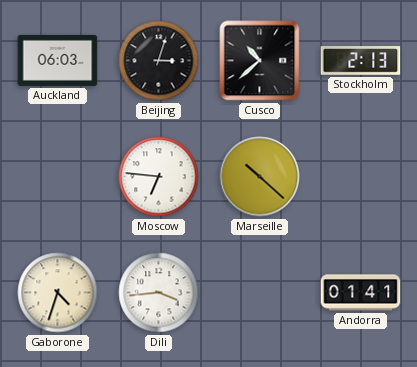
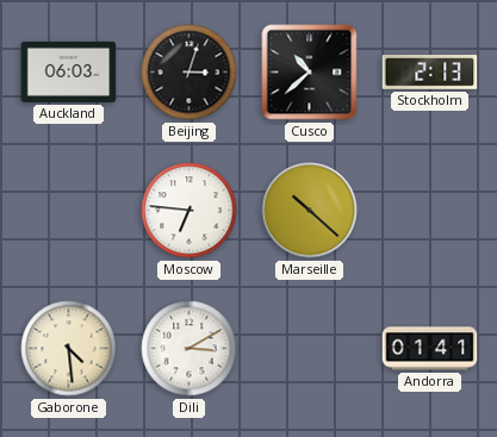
Gaborone: 4:33 -> 4:29
Dili: 3:44 -> 3:10
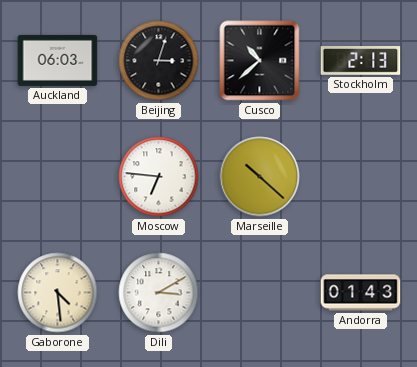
Andorra: 01:41 -> 01:43
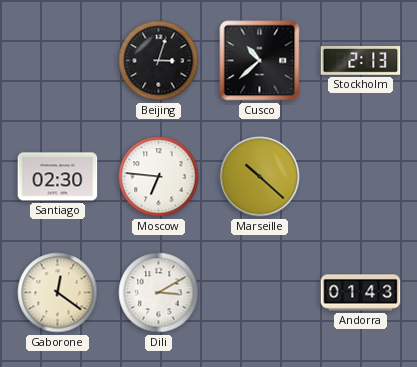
Auckland: 06:03 -> none
Santiago: none -> 02:30
Gaborone: 4:29 -> 12:21
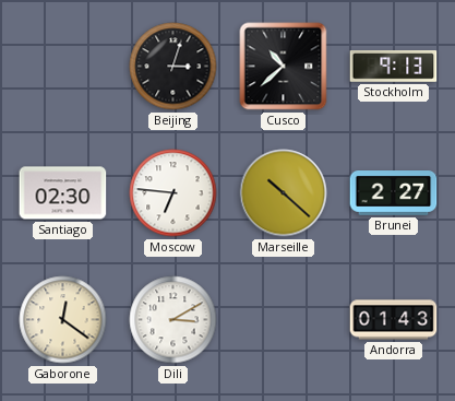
Stockholm: 2:13 -> 9:13
Brunei: none -> 2:27
